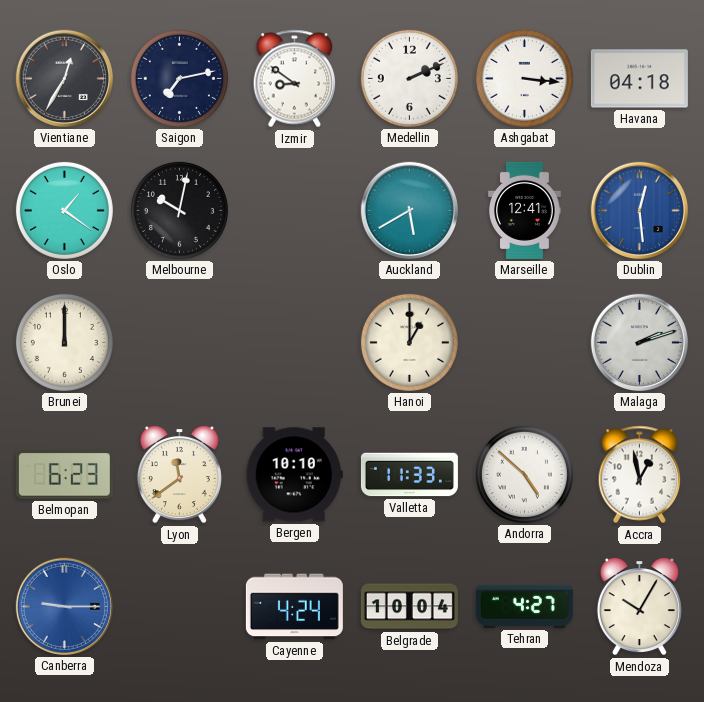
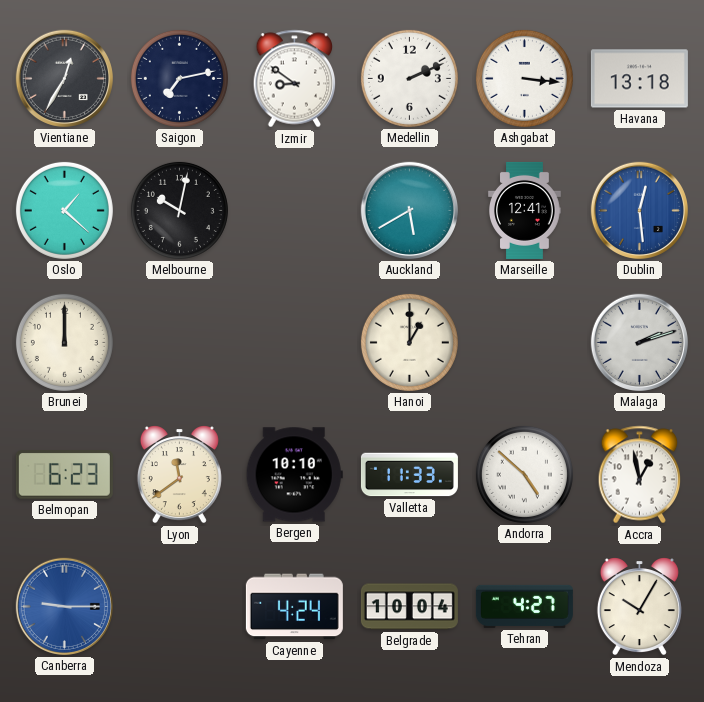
Havana: 04:18 -> 13:18
Oslo: 1:21 -> 1:22
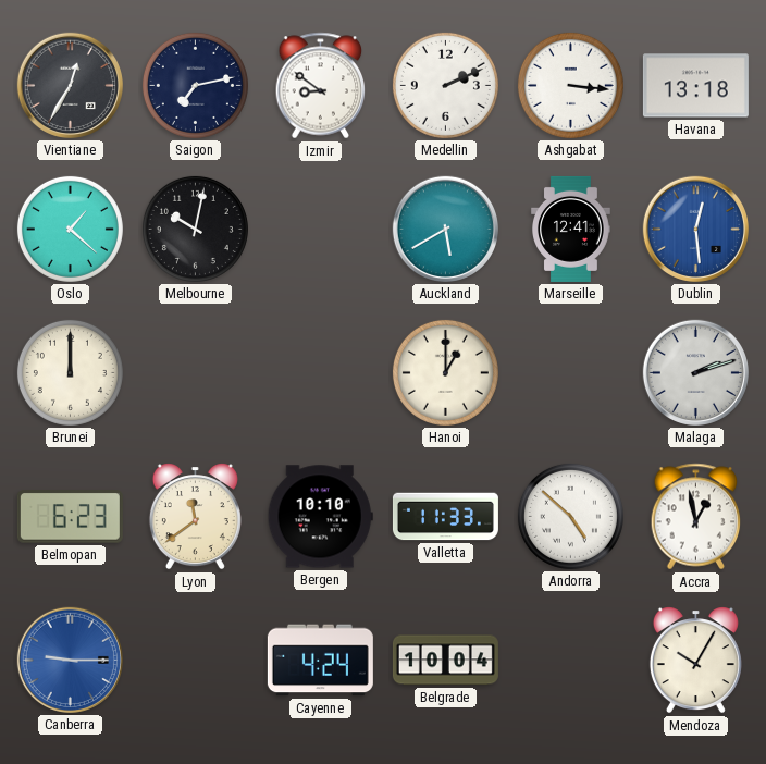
Tehran: 4:27 -> none
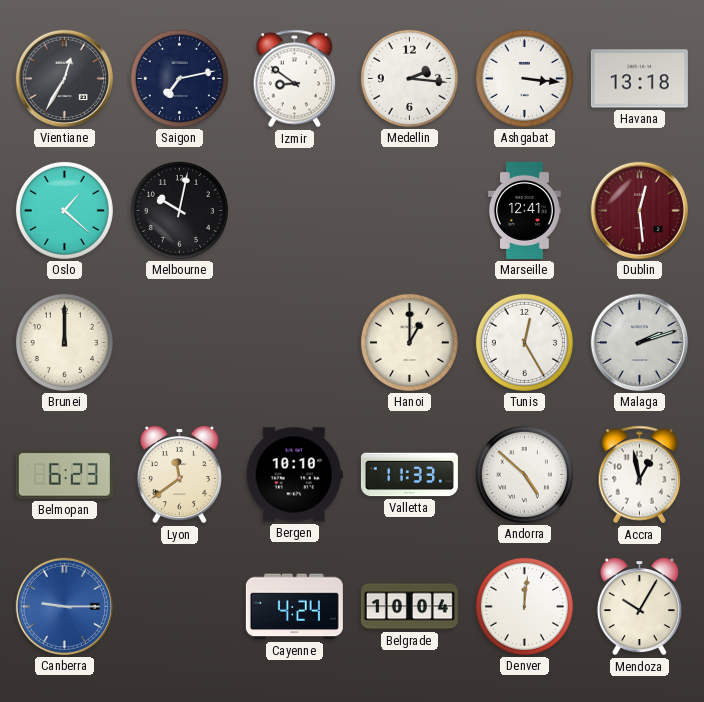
Medellin: 2:11 -> 2:16
Auckland: 5:40 -> none
Dublin dial: blue -> burgundy
Tunis: none -> 12:25
Denver: none -> 12:01
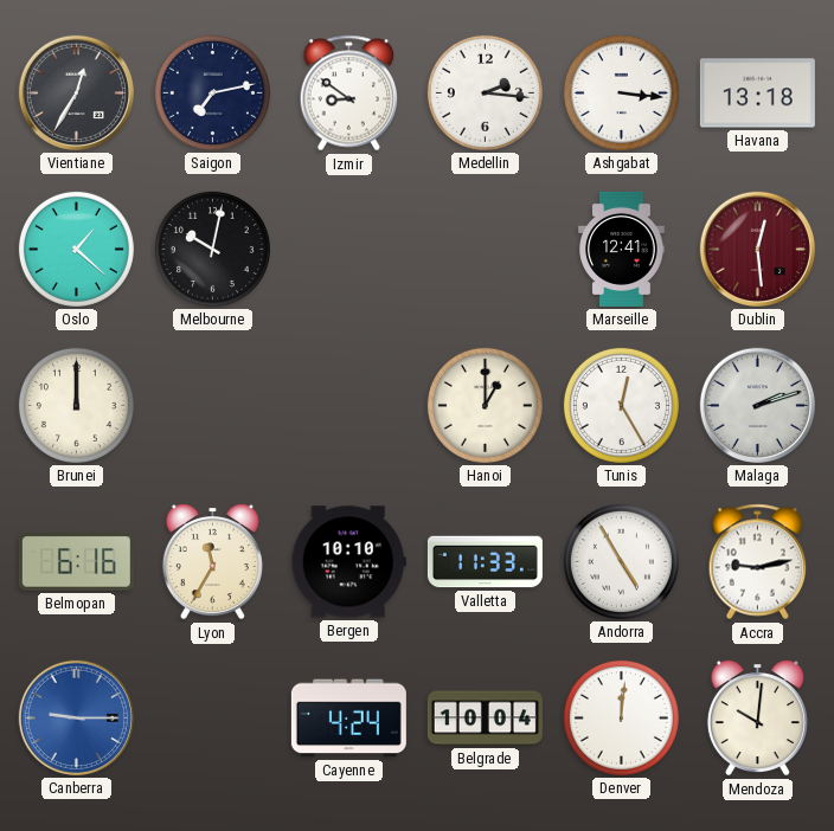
Belmopan: 6:23 -> 6:16
Lyon: 11:39 -> 11:35
Andorra: 4:52 -> 4:55
Accra: 12:58 -> 9:13
Mendoza: 10:05 -> 10:01
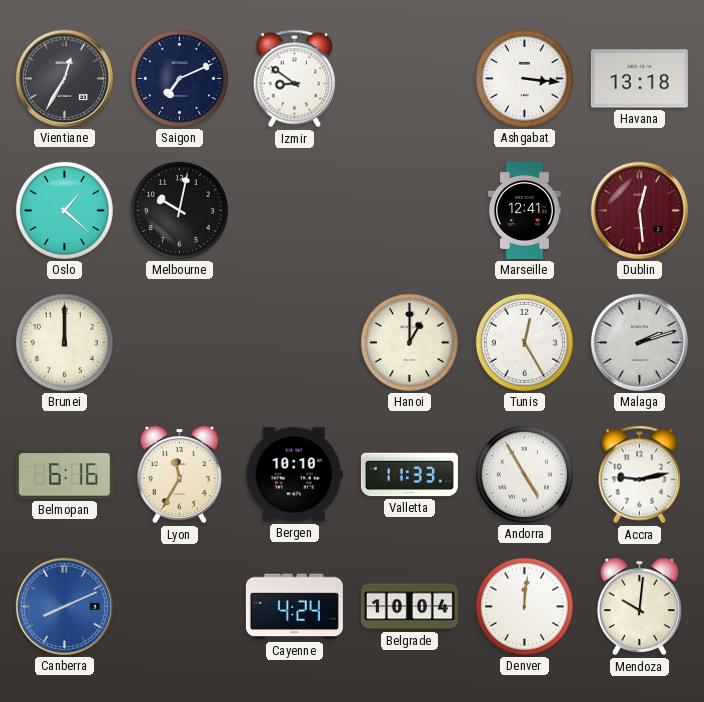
Saigon: 7:13 -> 7:11
Medellin: 2:16 -> none
Canberra: 9:15 -> 8:11
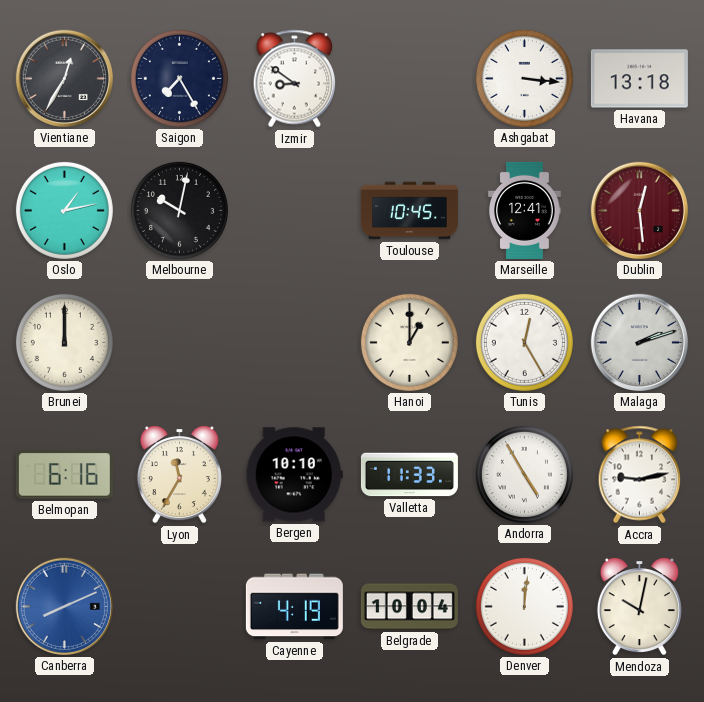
Saigon: 7:11 -> 7:25
Oslo: 1:22 -> 1:13
Toulouse: none -> 10:45
Cayenne: 4:24 -> 4:19
Mendoza: 10:01 -> 10:02
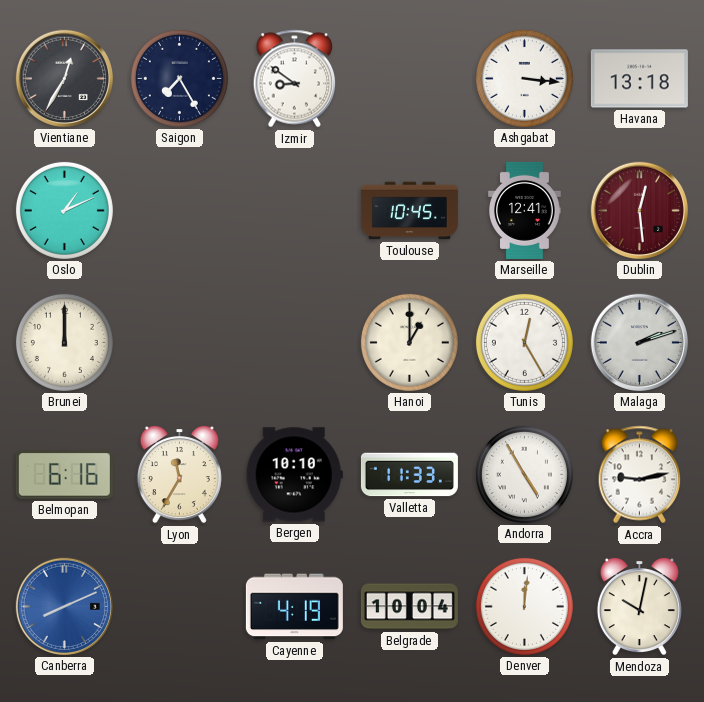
Oslo: 1:13 -> 1:11
Melbourne: 10:02 -> none
